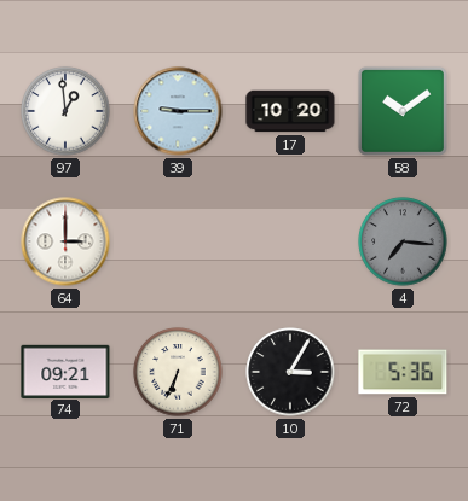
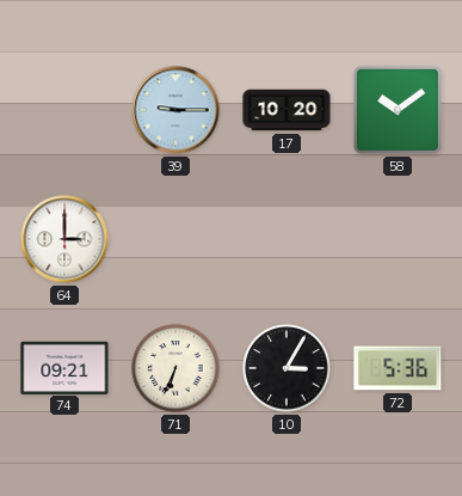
97: 12:59 -> none
4: 7:16 -> none
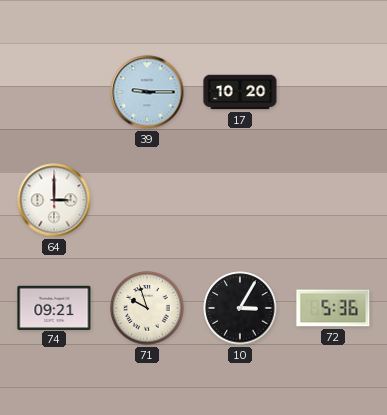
58: 10:09 -> none
71: 6:34 -> 9:57
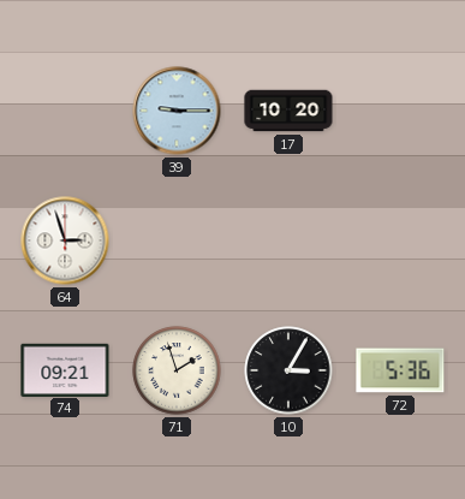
64: 3:00 -> 2:57
71: 9:57 -> 1:57
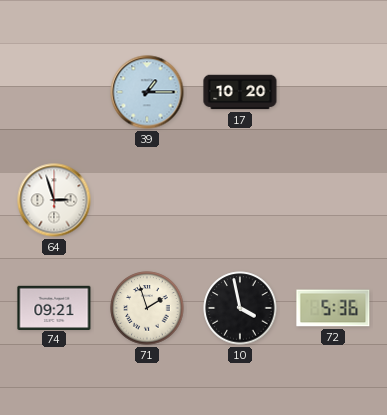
39: 9:15 -> 1:15
10: 3:05 -> 3:58
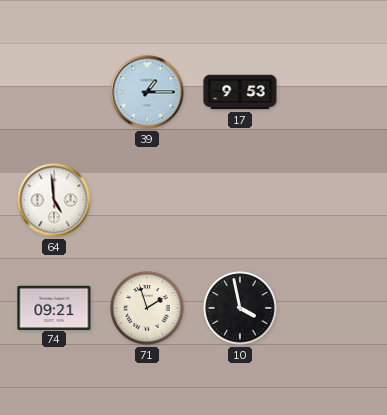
17: 10:20 -> 9:53
64: 2:57 -> 4:59
72: 5:36 -> none
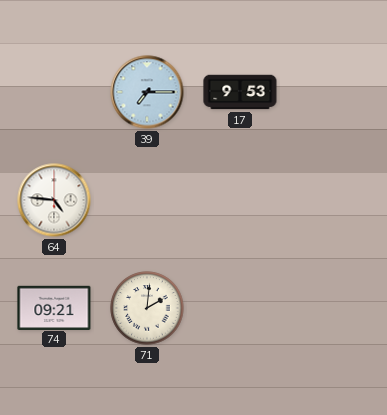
39: 1:15 -> 7:15
64: 4:59 -> 4:46
71: 1:57 -> 2:01
10: 3:58 -> none
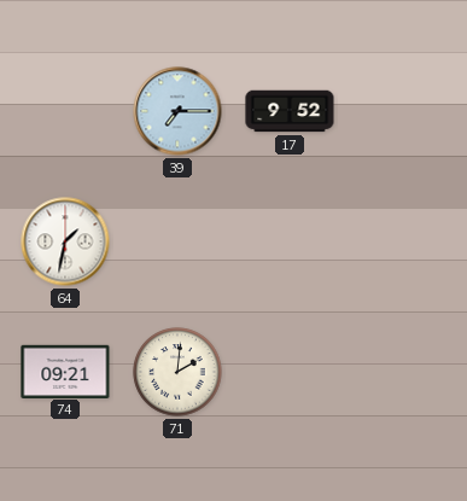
17: 9:53 -> 9:52
64: 4:46 -> 1:32
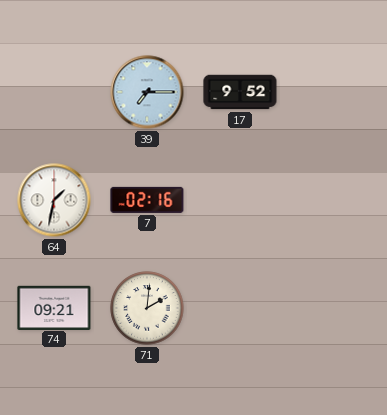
7: none -> 02:16
